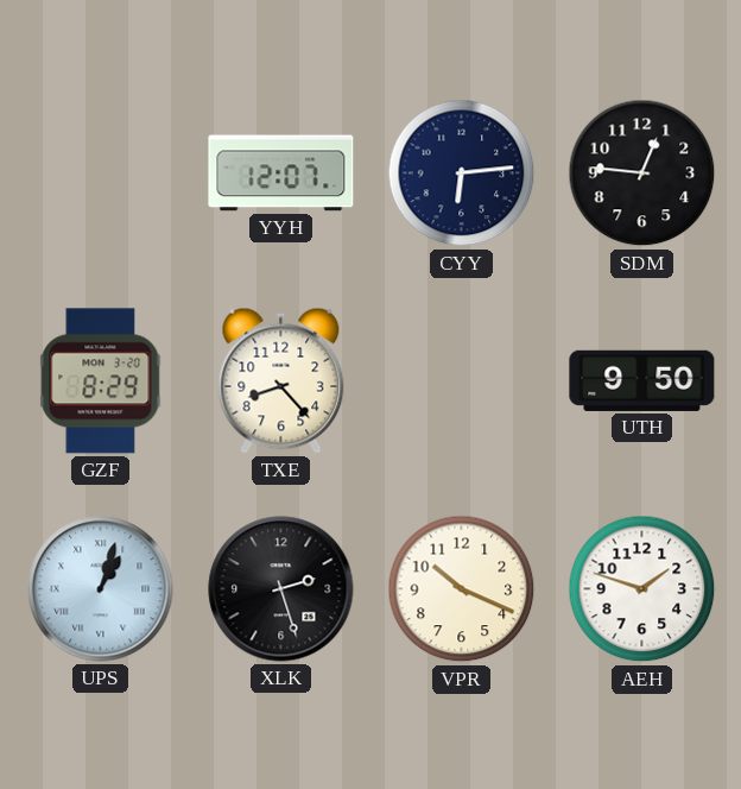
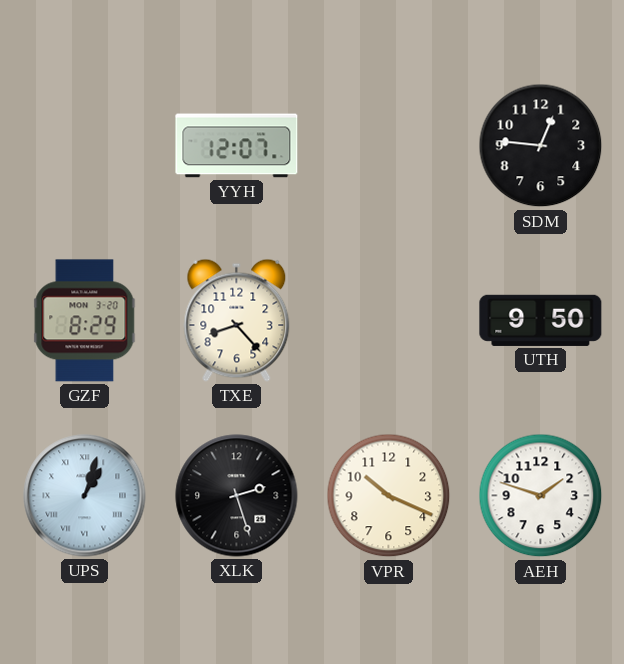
CYY: 6:14 -> none
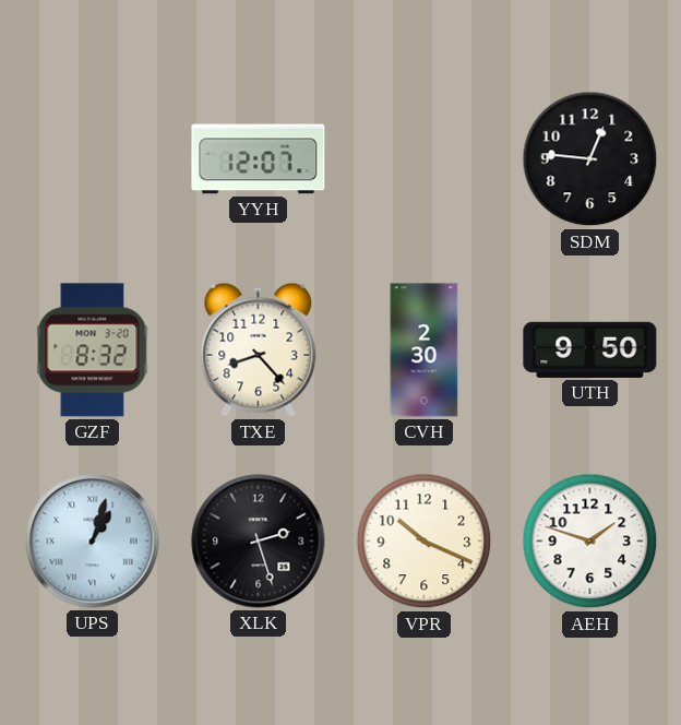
GZF: 8:29 -> 8:32
CVH: none -> 2:30
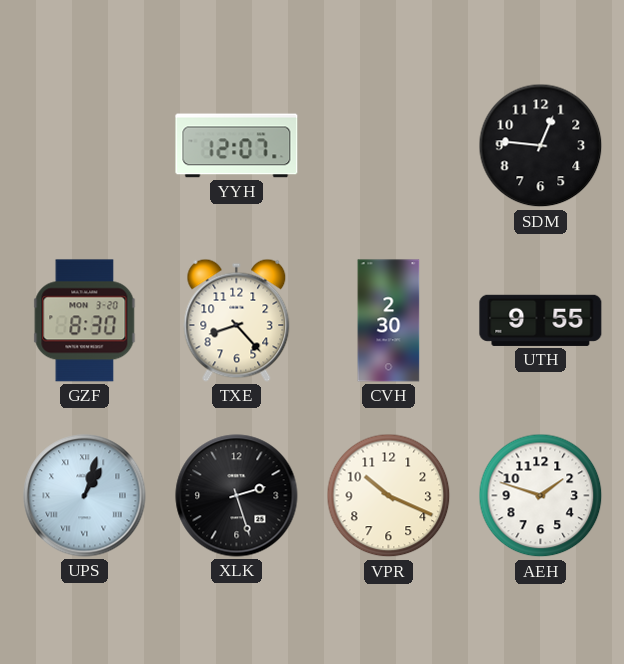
GZF: 8:32 -> 8:30
UTH: 9:50 -> 9:55
